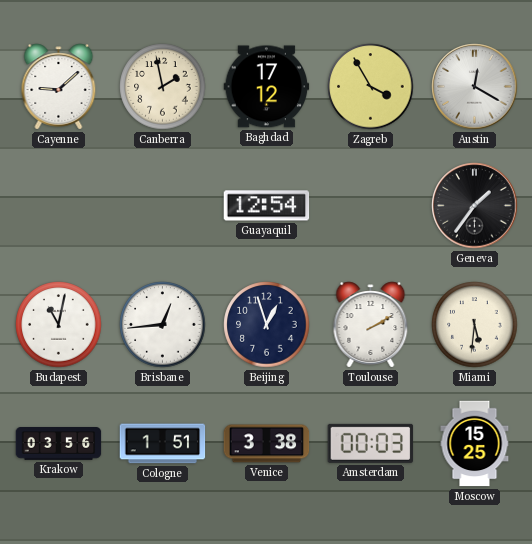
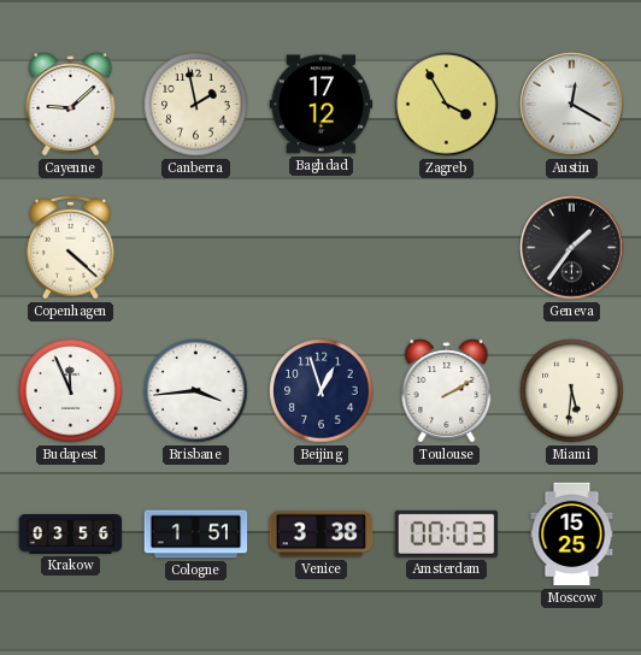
Copenhagen: none -> 4:22
Guayaquil: 12:54 -> none
Budapest: 11:02 -> 11:56
Brisbane: 12:44 -> 3:44
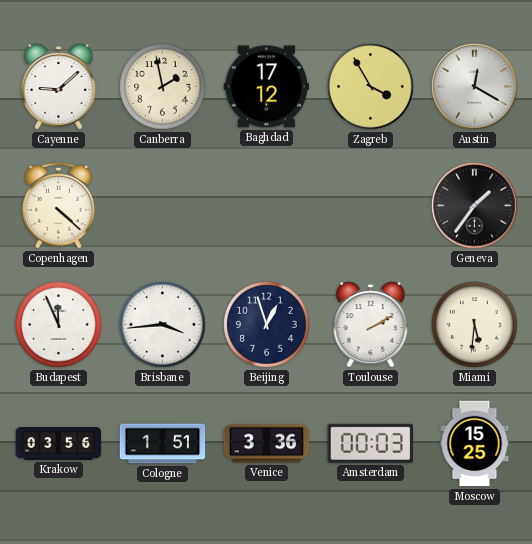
Venice: 3:38 -> 3:36
